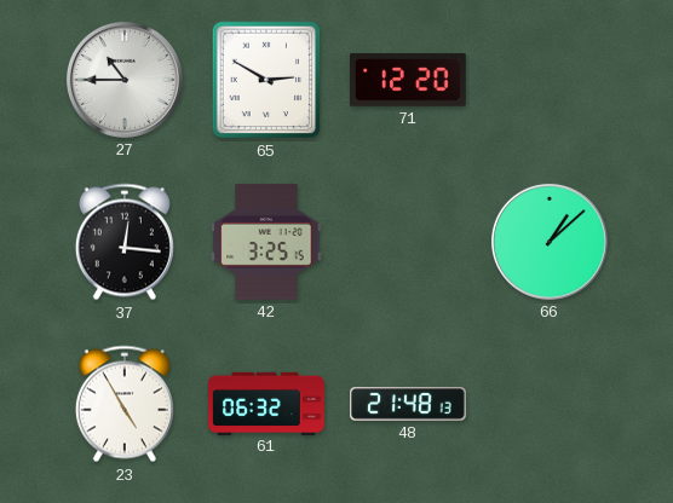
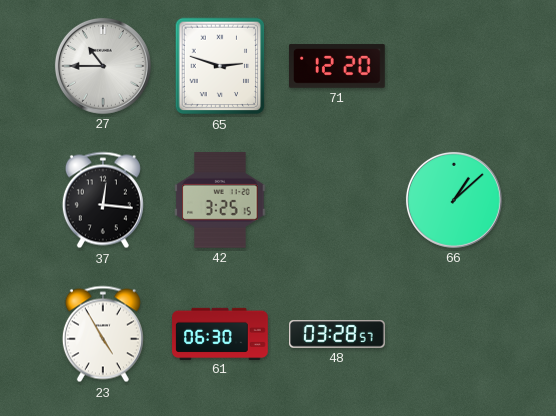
65: 2:50 -> 2:48
61: 06:32 -> 06:30
48: 21:48 -> 03:28
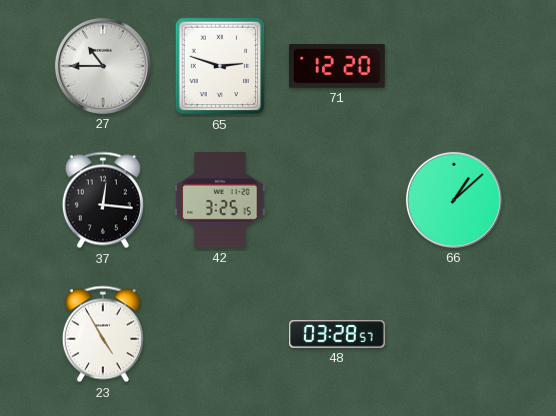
61: 06:30 -> none
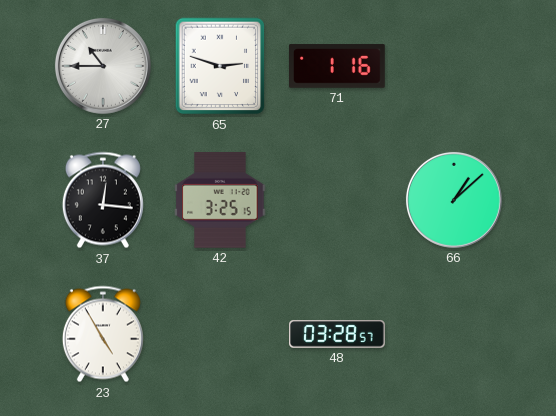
71: 12:20 -> 1:16
